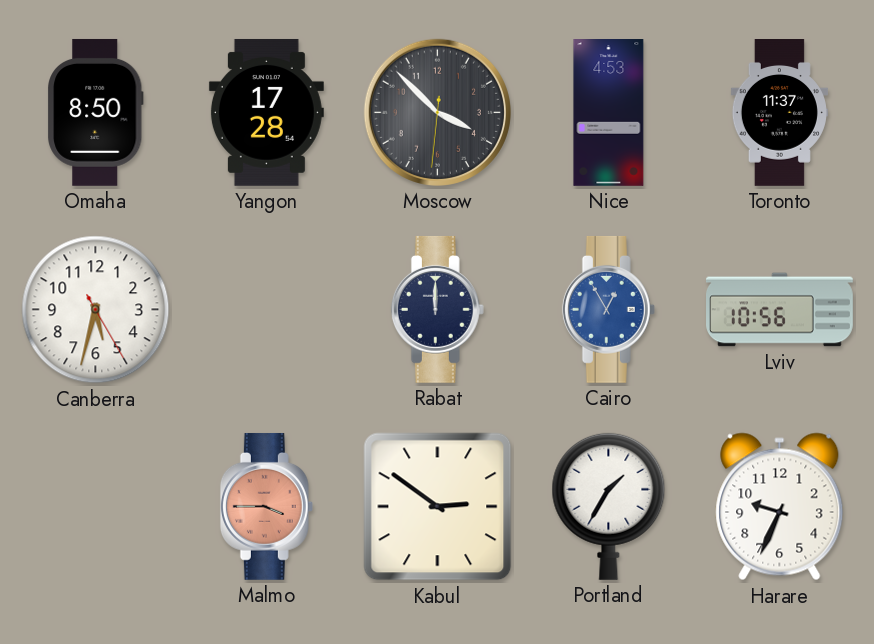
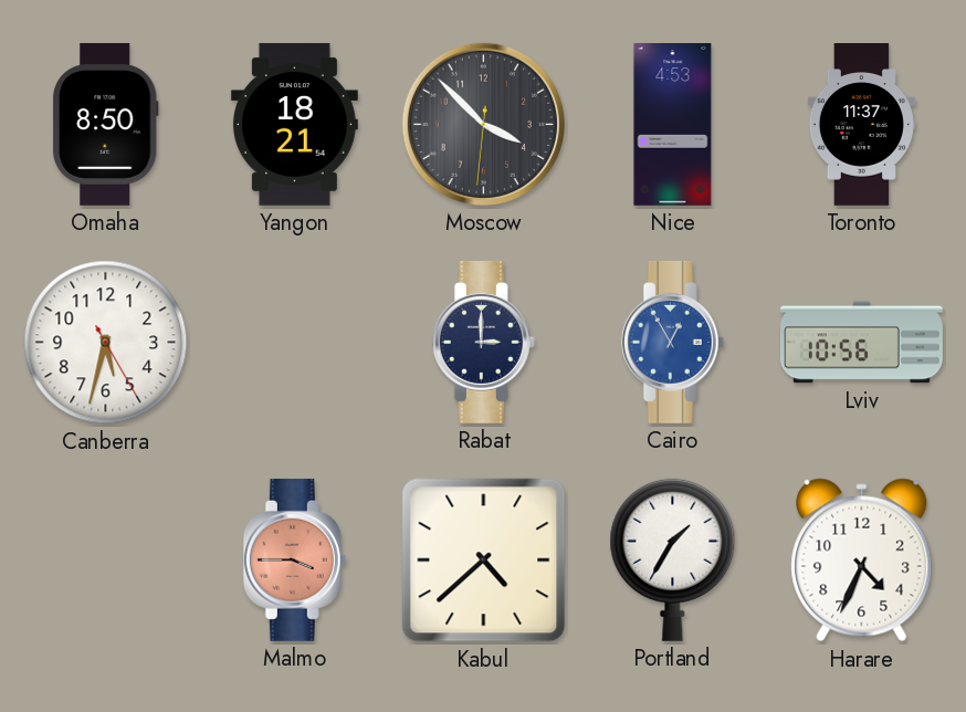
Yangon: 17:28 -> 18:21
Rabat: 12:00 -> 3:00
Kabul: 2:51 -> 4:38
Harare: 9:34 -> 4:34
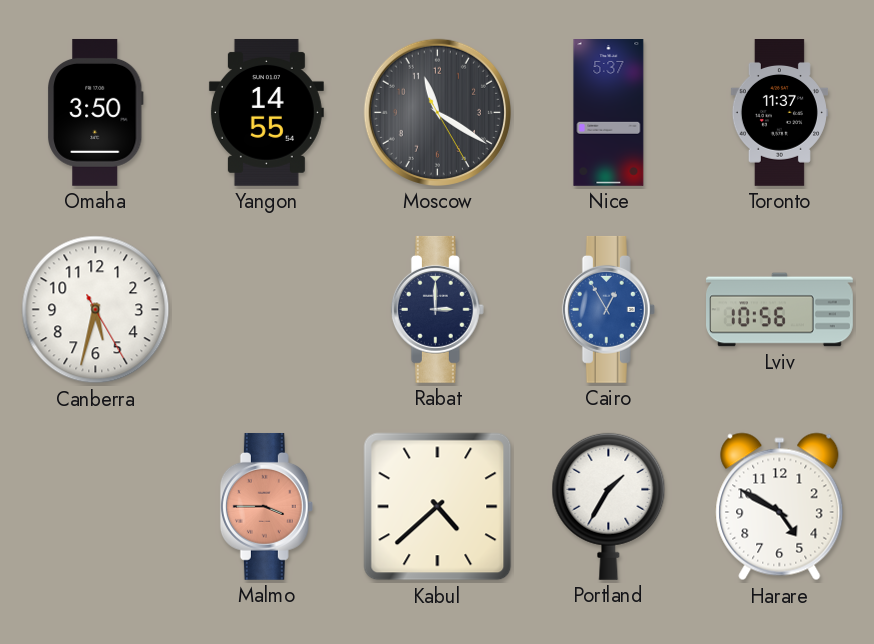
Omaha: 8:50 -> 3:50
Yangon: 18:21 -> 14:55
Moscow: 3:52 -> 11:20
Nice: 4:53 -> 5:37
Harare: 4:34 -> 4:50
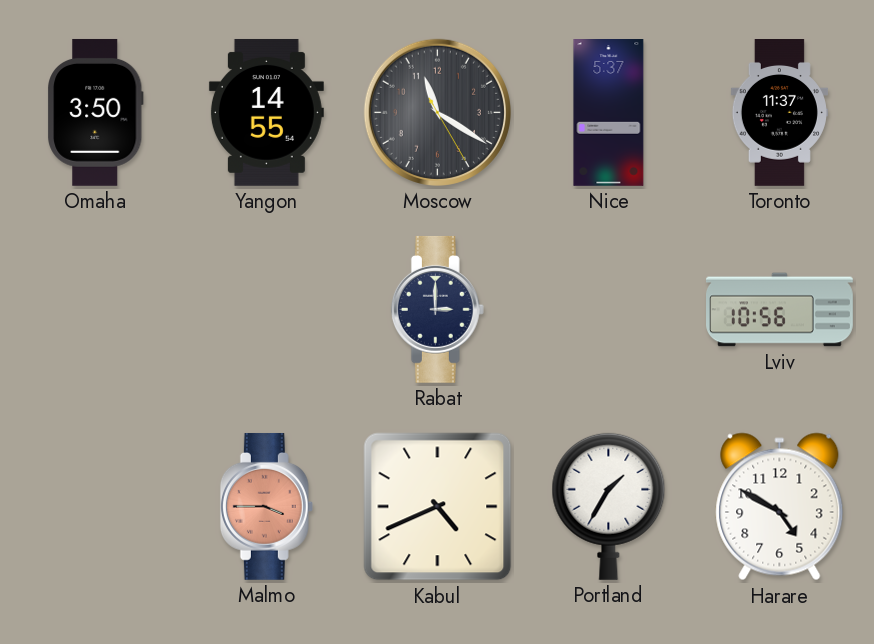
Canberra: 5:32 -> none
Cairo: 12:55 -> none
Kabul: 4:38 -> 4:41
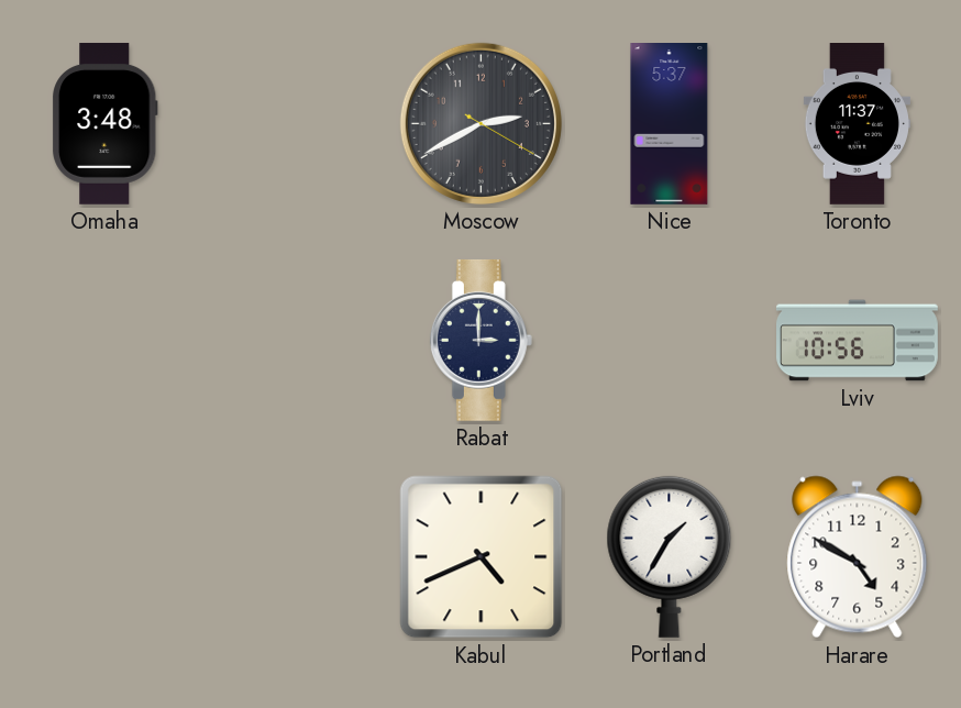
Omaha: 3:50 -> 3:48
Yangon: 14:55 -> none
Moscow: 11:20 -> 2:40
Malmo: 3:45 -> none
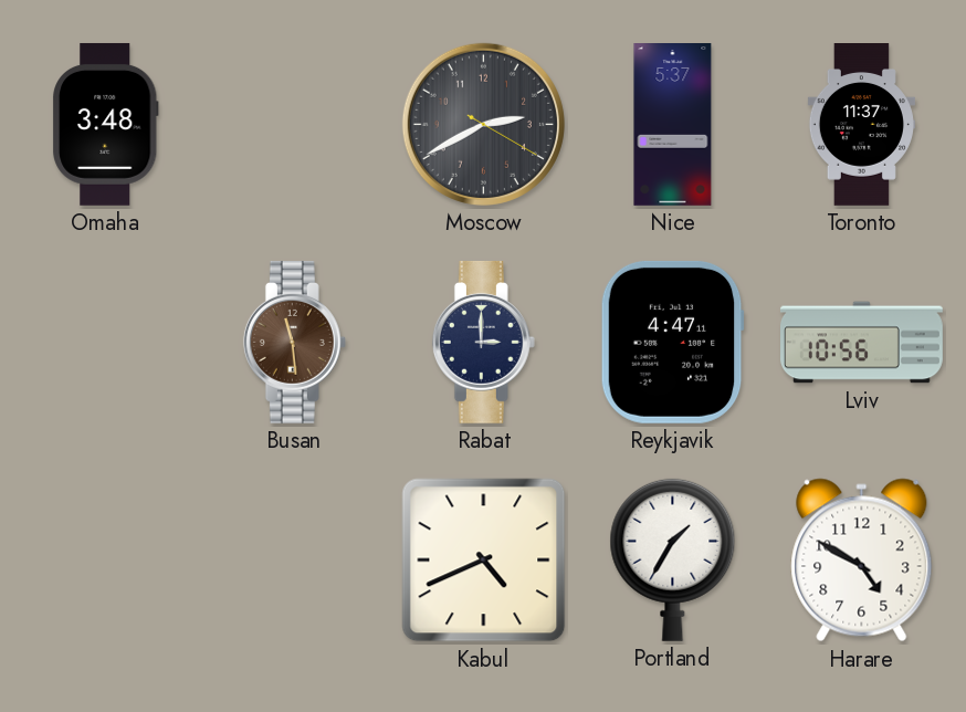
Busan: none -> 11:29
Reykjavik: none -> 4:47
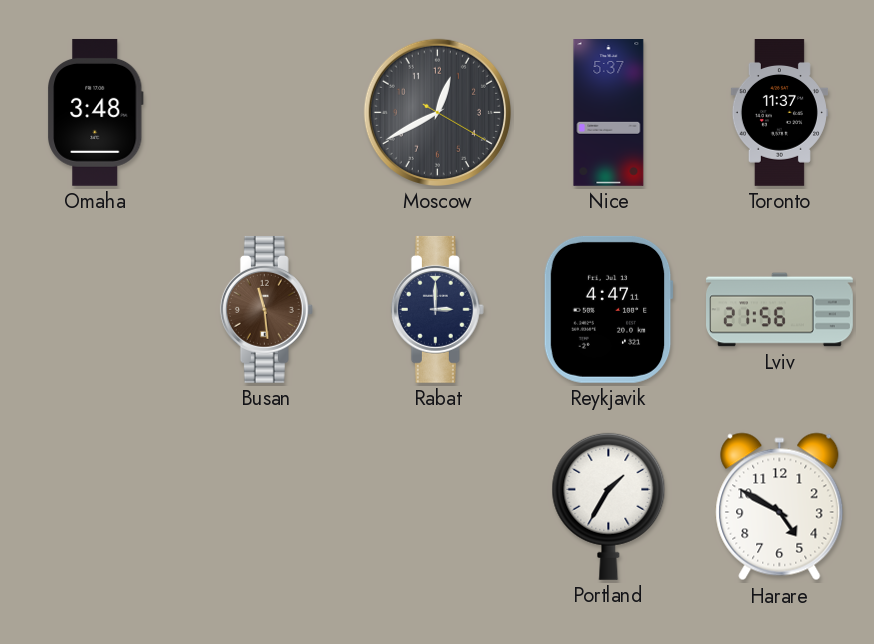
Moscow: 2:40 -> 12:40
Lviv: 10:56 -> 21:56
Kabul: 4:41 -> none
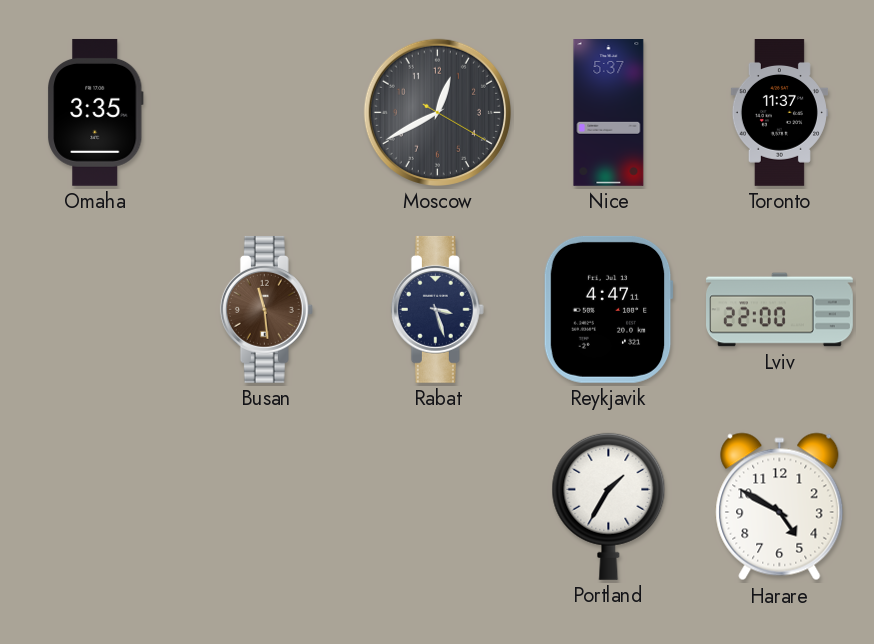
Omaha: 3:48 -> 3:35
Rabat: 3:00 -> 3:27
Lviv: 21:56 -> 22:00
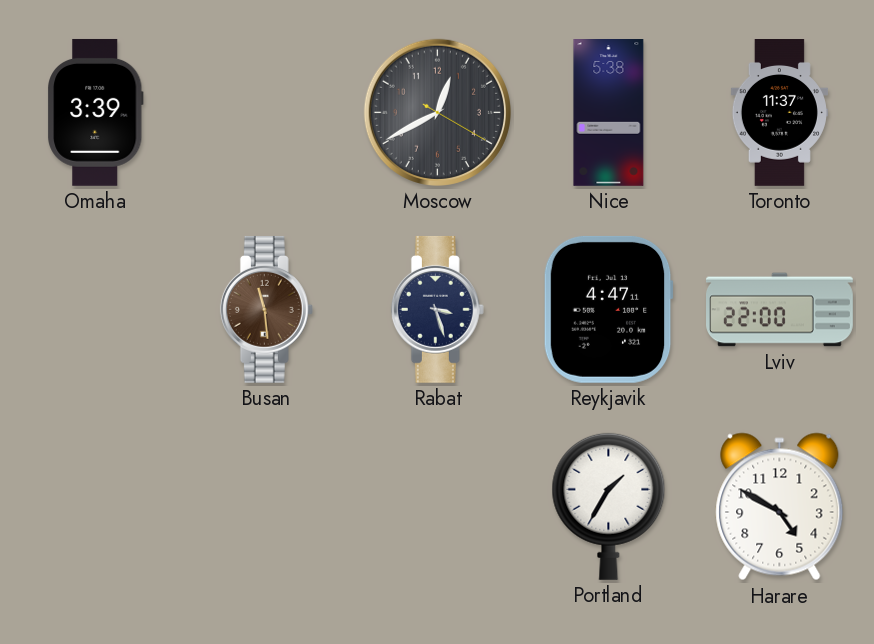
Omaha: 3:35 -> 3:39
Nice: 5:37 -> 5:38
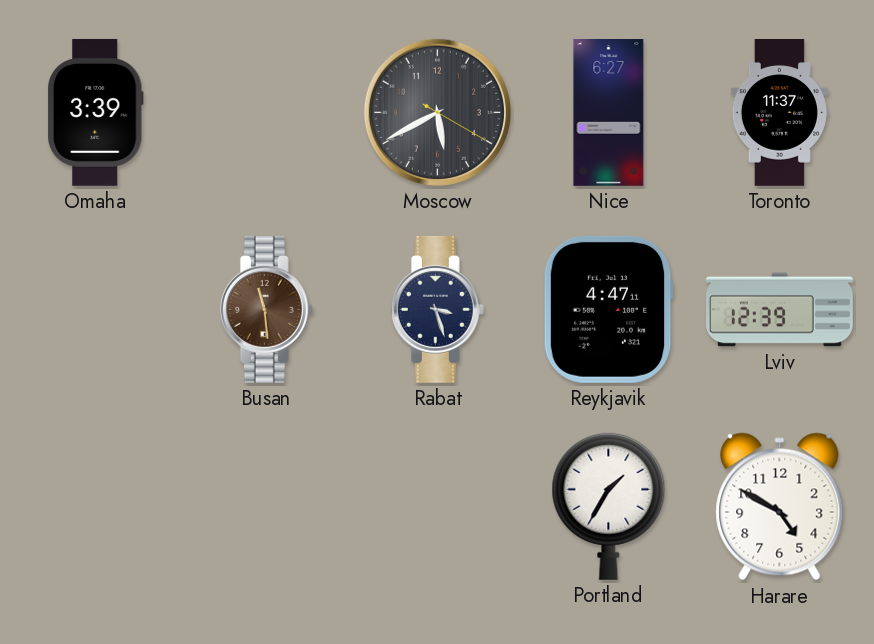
Moscow: 12:40 -> 5:40
Nice: 5:38 -> 6:27
Lviv: 22:00 -> 12:39
